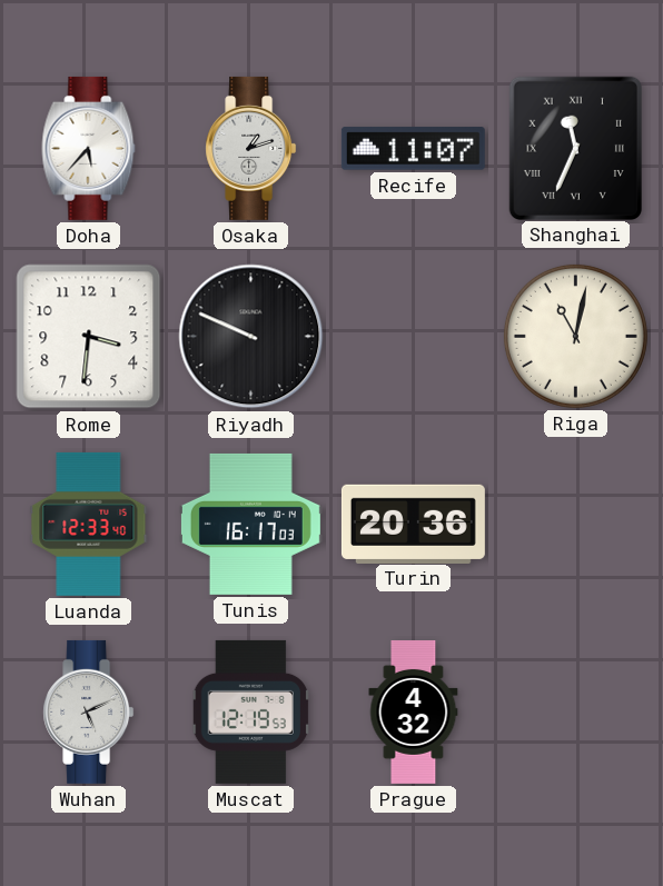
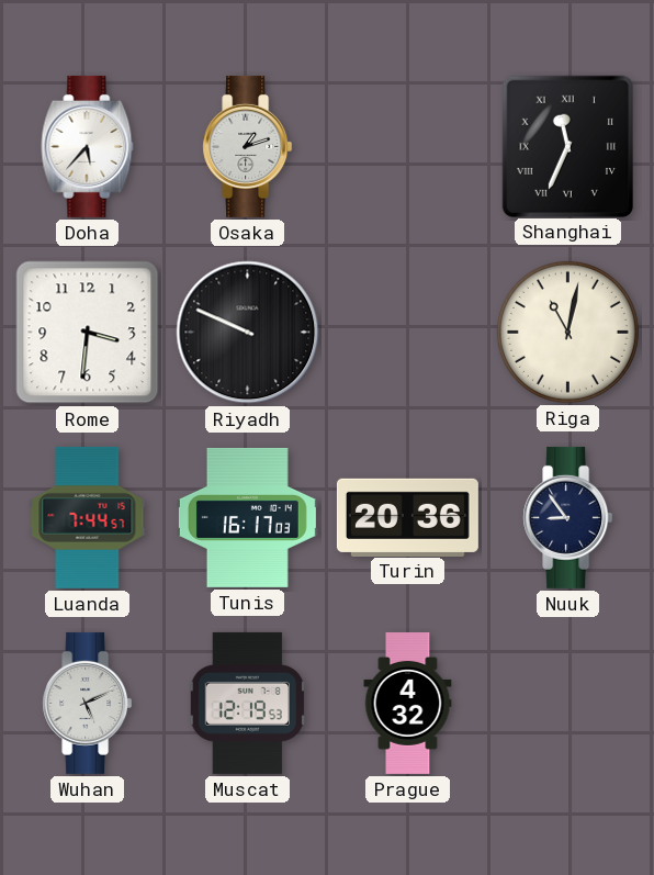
Recife: 11:07 -> none
Luanda: 12:33 -> 7:44
Nuuk: none -> 8:54
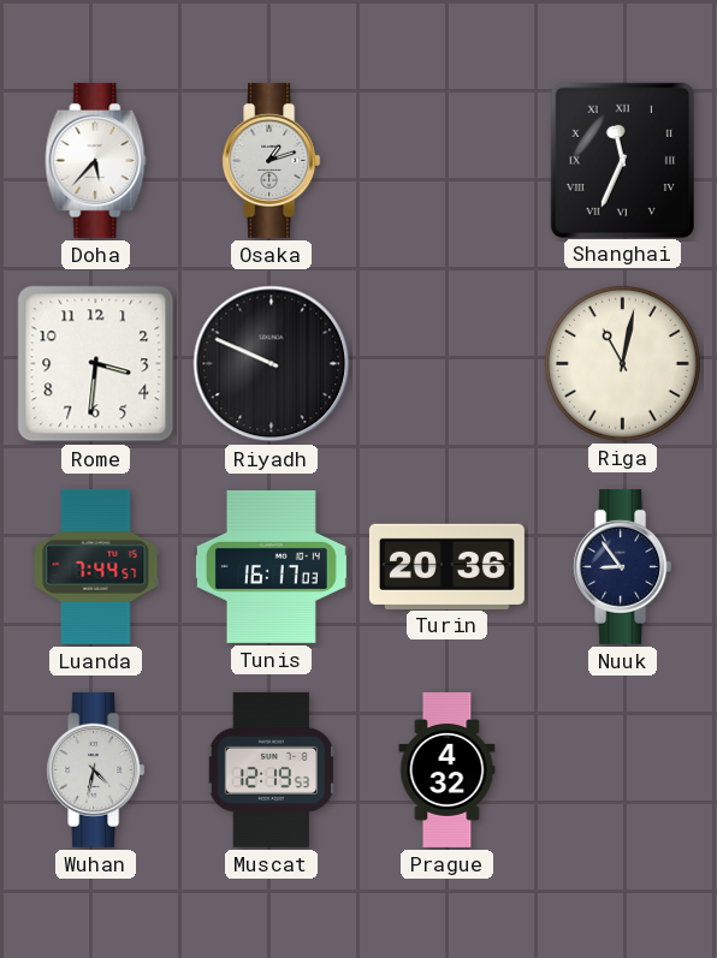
Wuhan: 5:11 -> 4:32
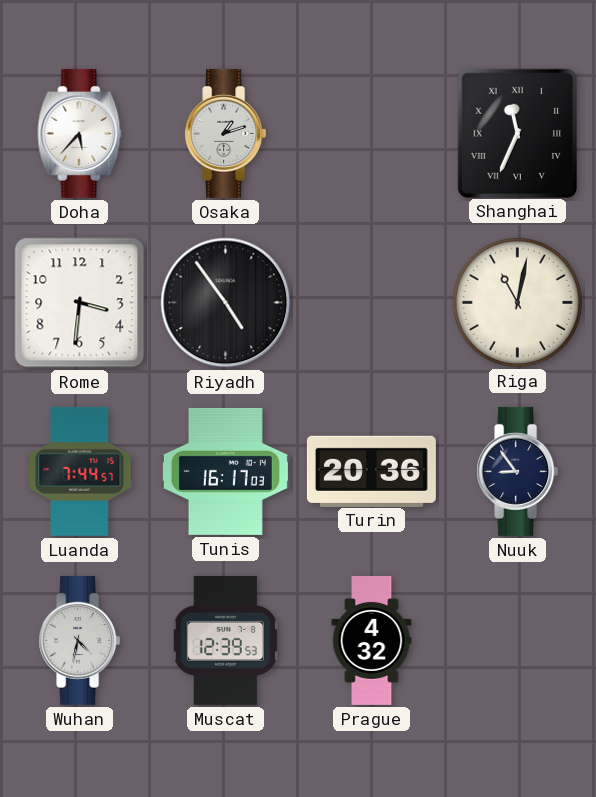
Riyadh: 9:49 -> 4:54
Muscat: 12:19 -> 12:39
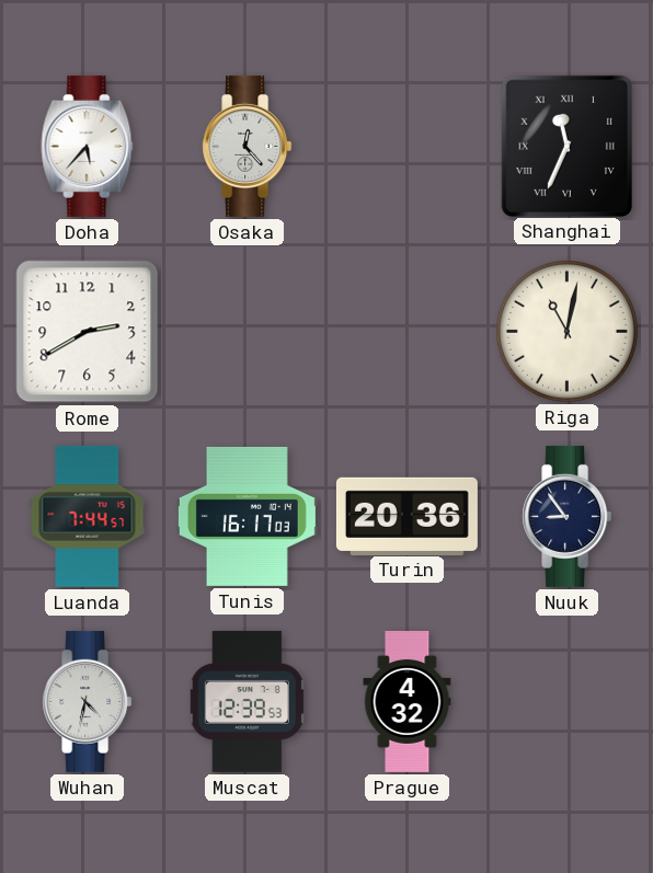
Osaka: 1:12 -> 12:23
Rome: 3:31 -> 2:40
Riyadh: 4:54 -> none
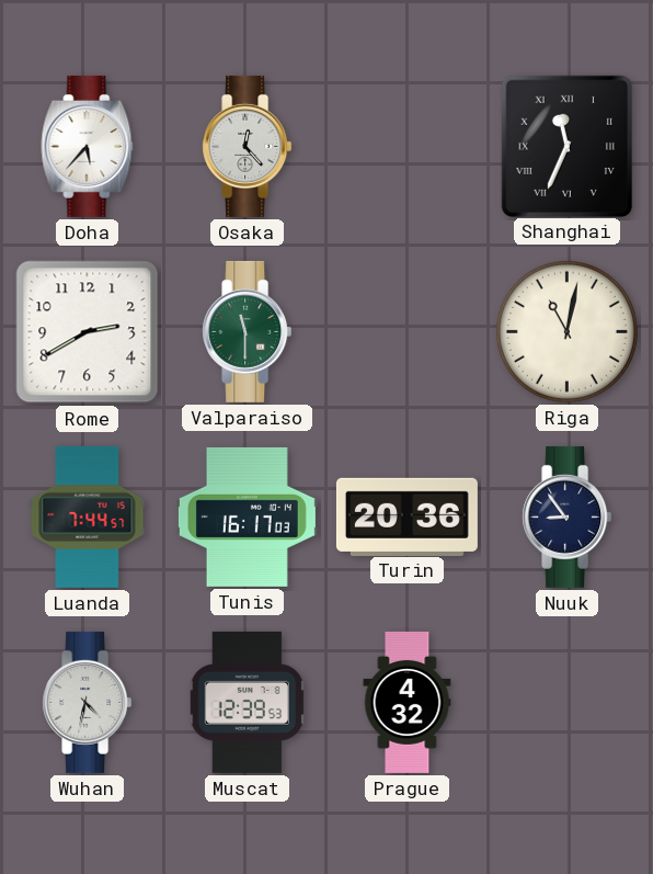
Valparaiso: none -> 11:30
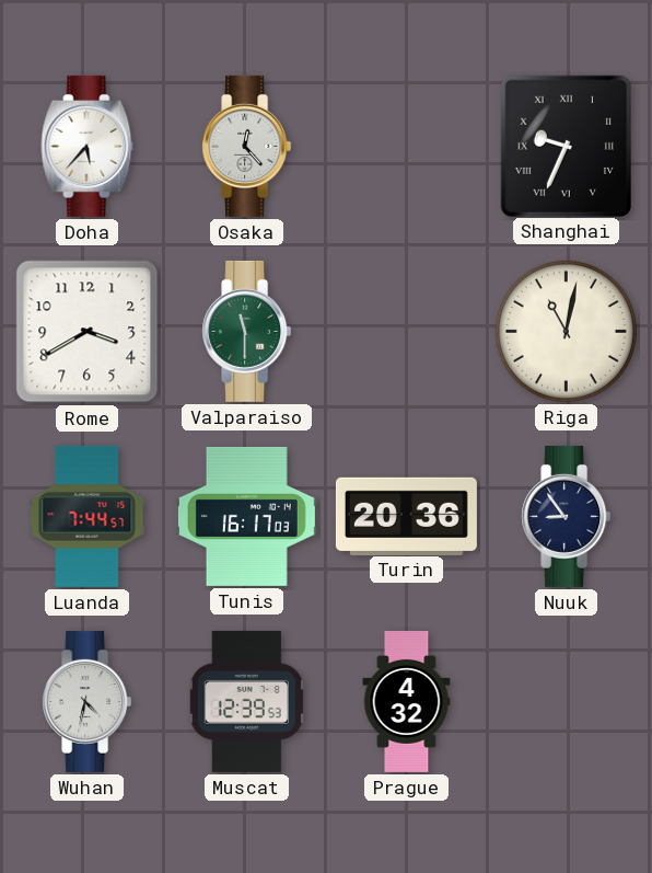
Shanghai: 11:34 -> 9:34
Rome: 2:40 -> 3:40
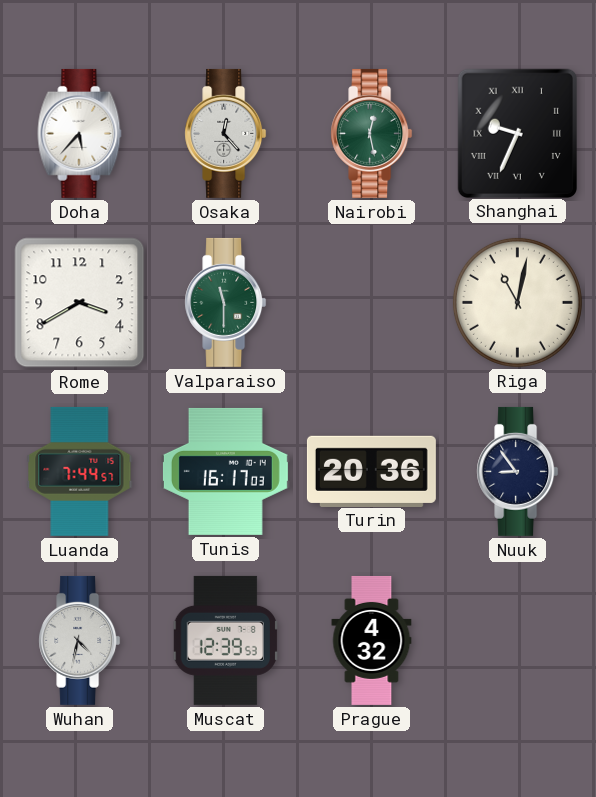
Nairobi: none -> 12:28
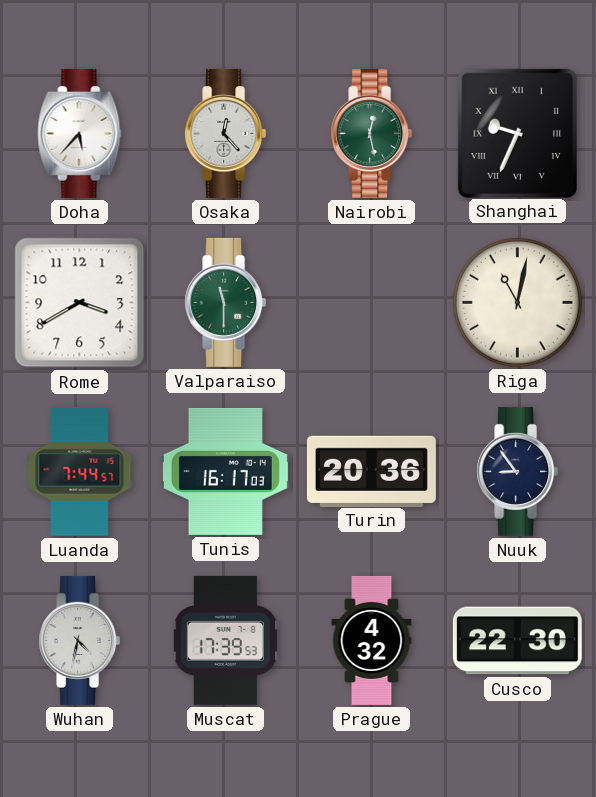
Muscat: 12:39 -> 17:39
Cusco: none -> 22:30
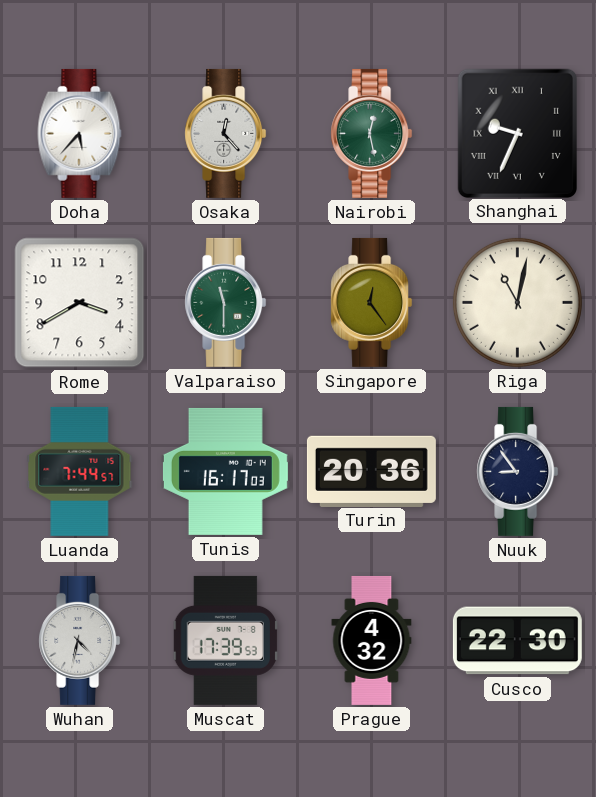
Singapore: none -> 12:24
